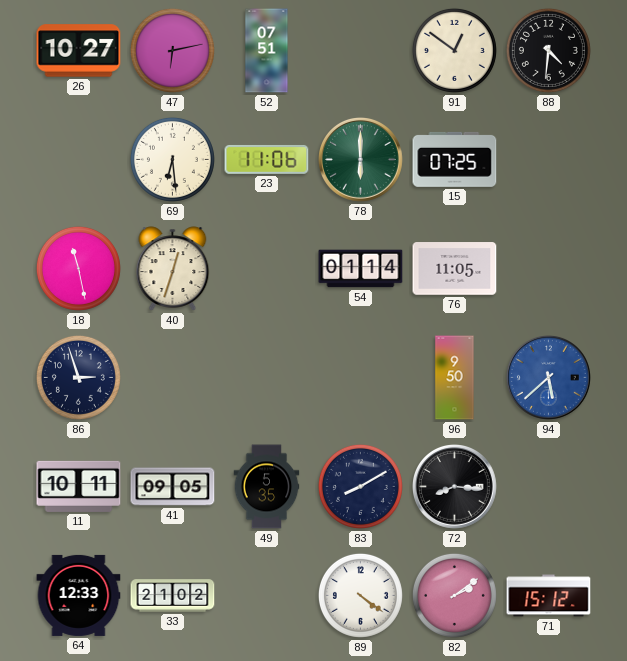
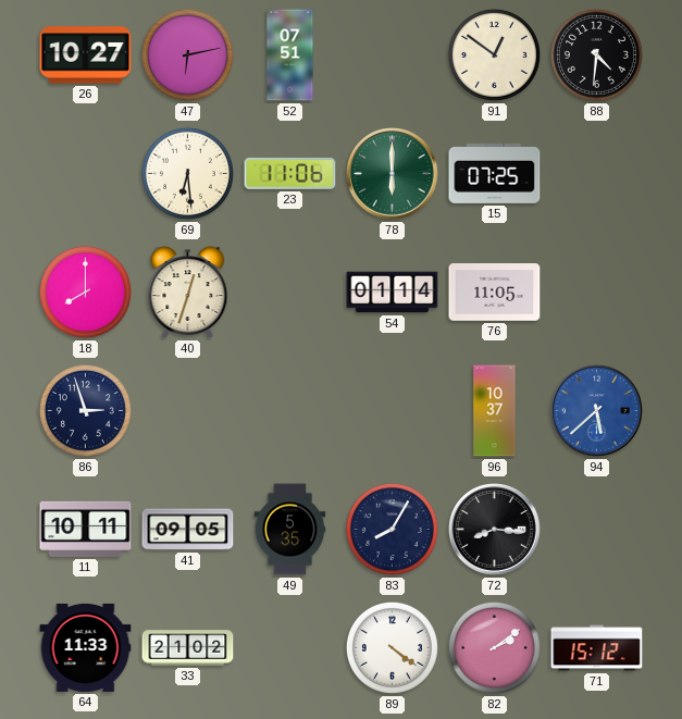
18: 11:28 -> 8:00
96: 9:50 -> 10:37
83: 8:10 -> 8:05
64: 12:33 -> 11:33
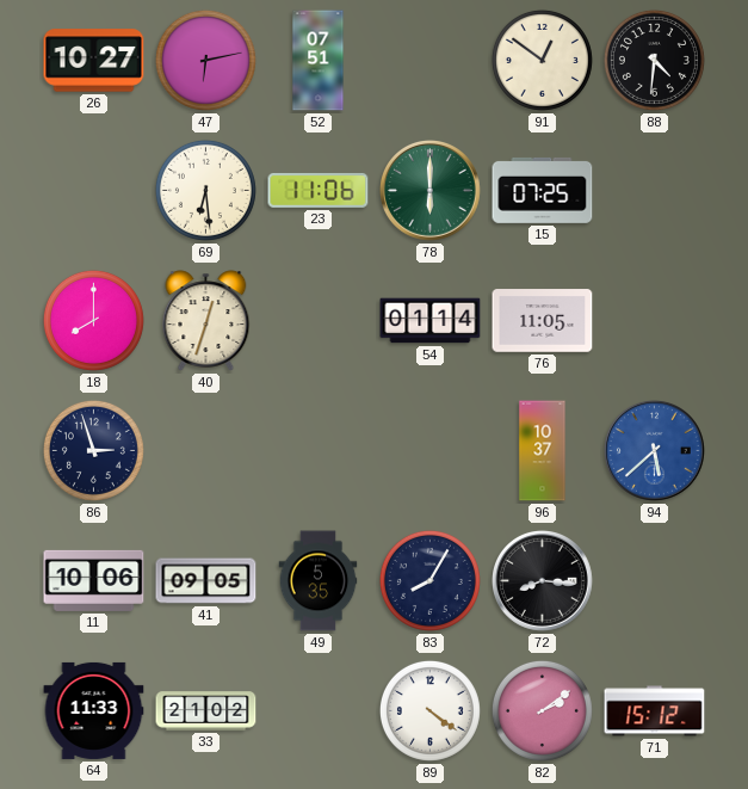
11: 10:11 -> 10:06
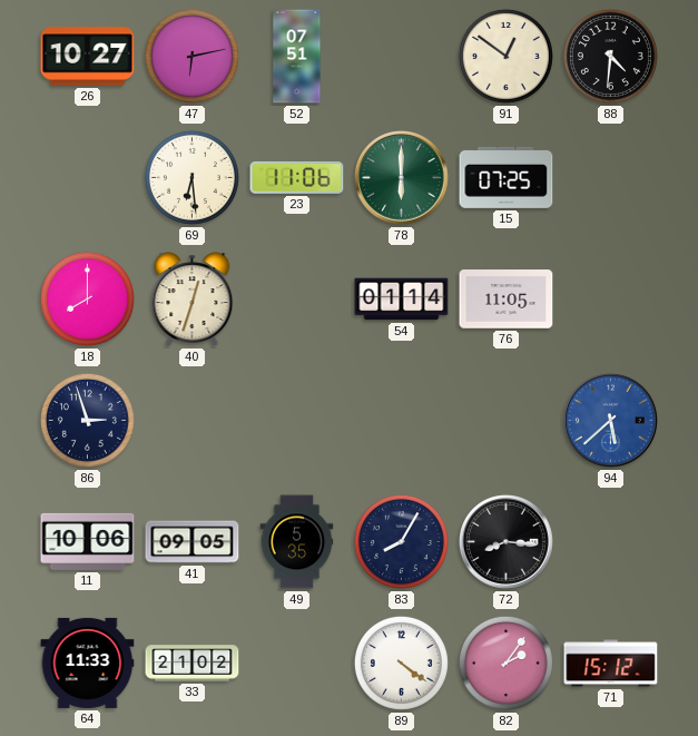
96: 10:37 -> none
82: 2:09 -> 2:06
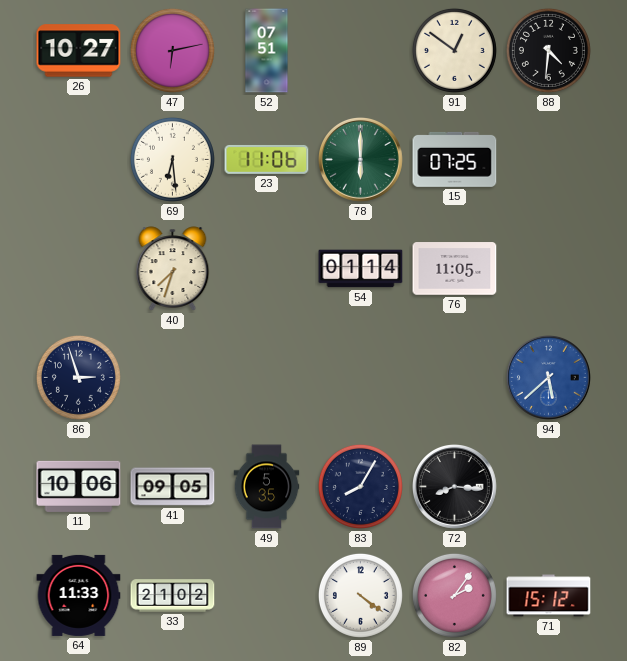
18: 8:00 -> none
40: 12:33 -> 7:33
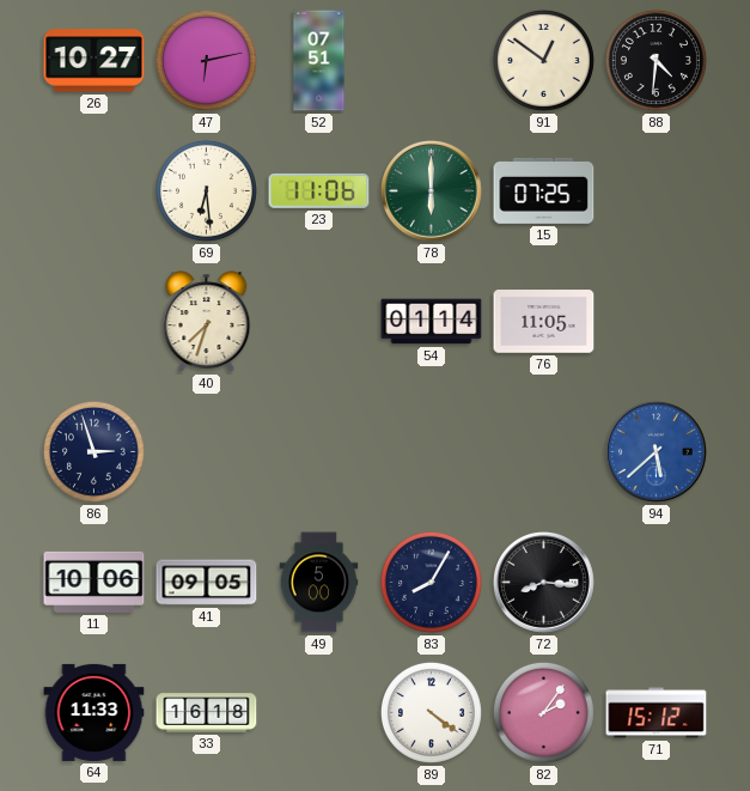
49: 5:35 -> 5:00
33: 21:02 -> 16:18
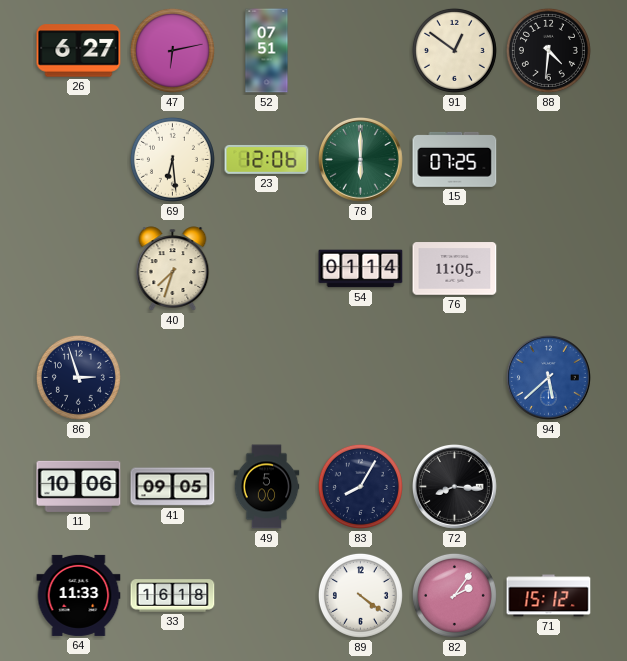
26: 10:27 -> 6:27
23: 11:06 -> 12:06
